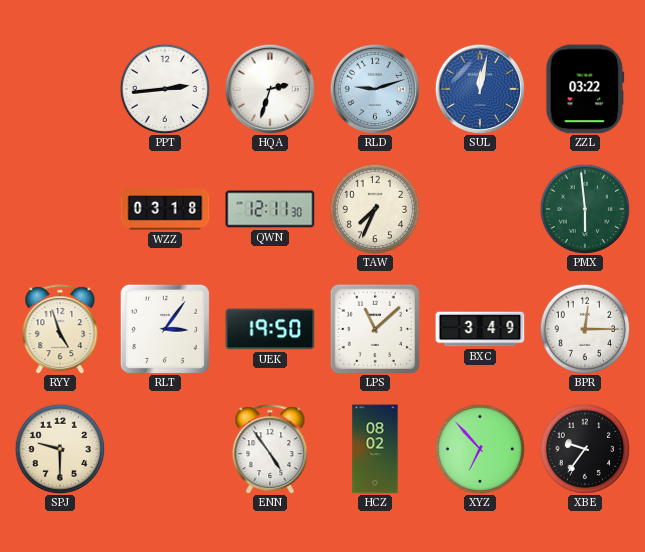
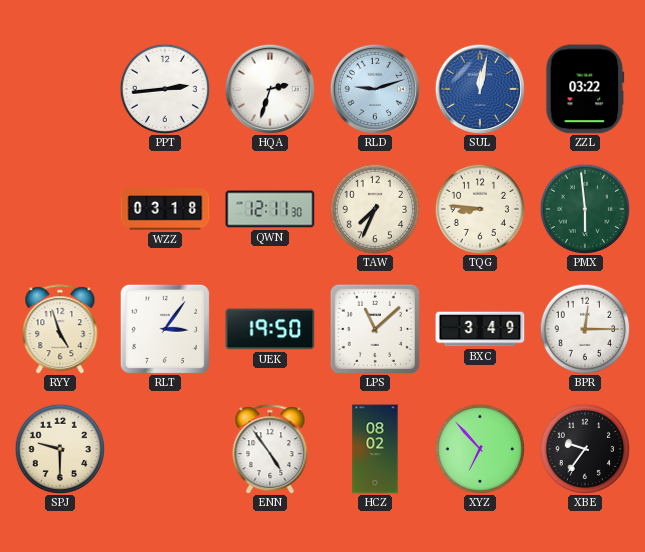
TQG: none -> 8:46
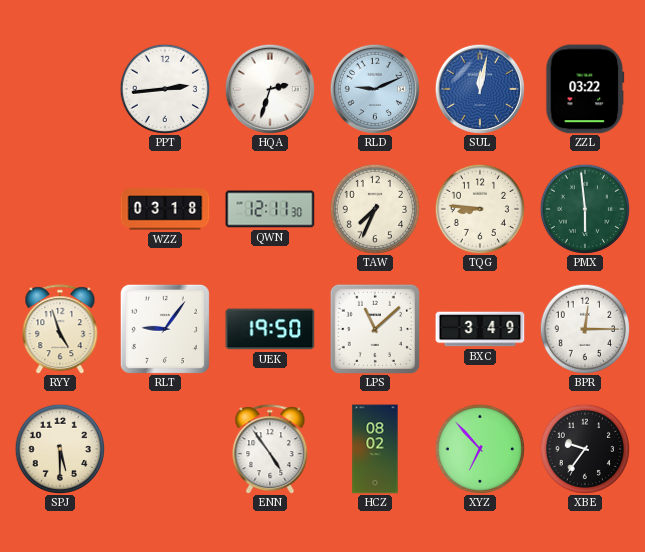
RLD: 9:12 -> 9:11
RLT: 3:06 -> 9:06
SPJ: 9:30 -> 5:30
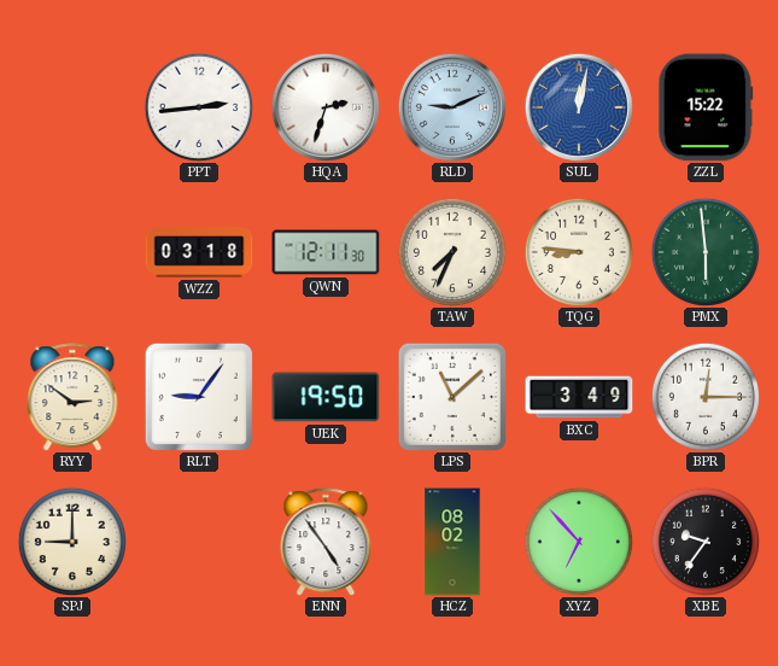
ZZL: 03:22 -> 15:22
RYY: 4:57 -> 2:51
SPJ: 5:30 -> 9:00
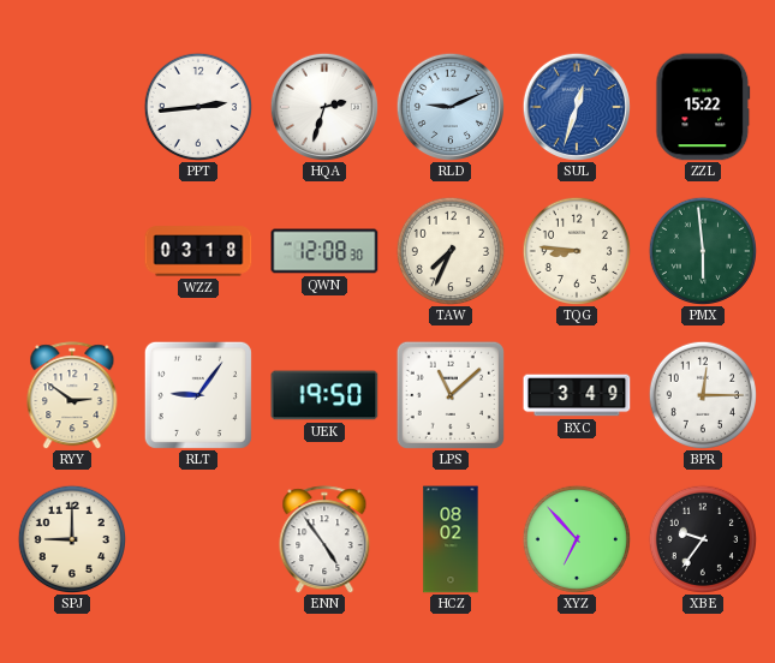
SUL: 12:02 -> 12:33
QWN: 12:11 -> 12:08
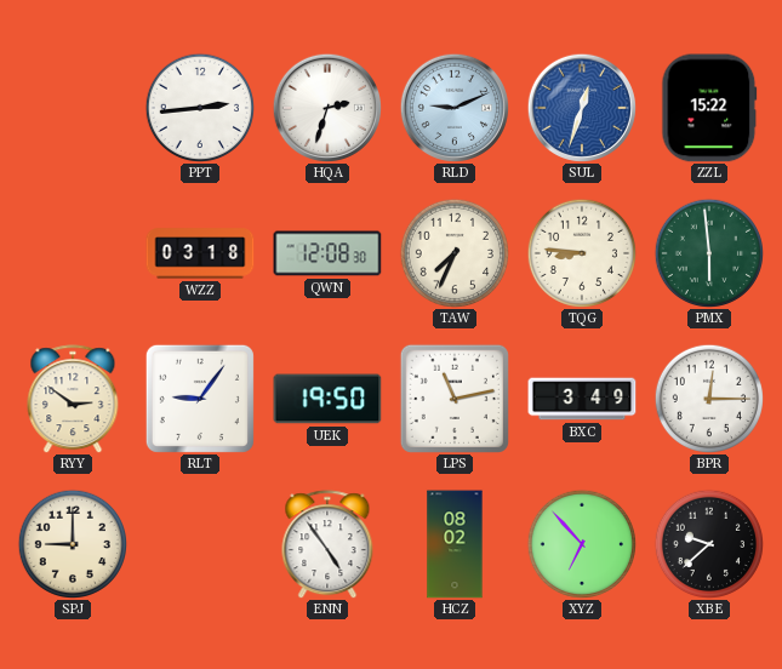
LPS: 11:08 -> 11:13
XBE: 9:36 -> 9:38
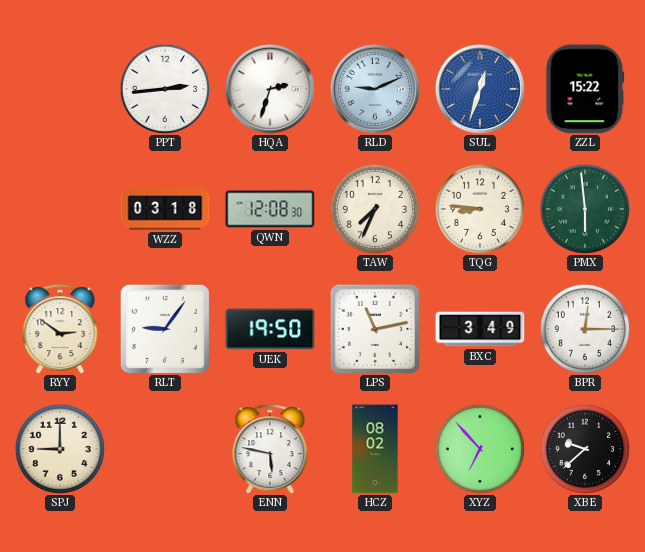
ENN: 4:54 -> 5:47
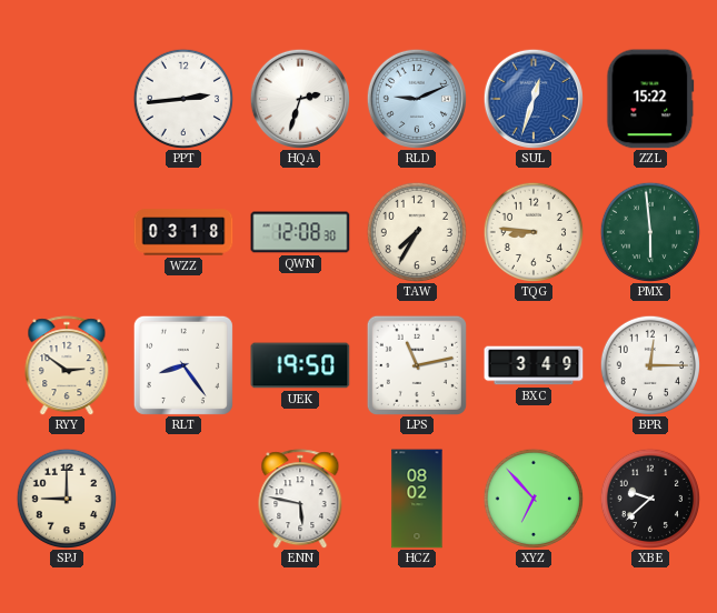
TAW: 7:34 -> 7:35
RLT: 9:06 -> 8:24
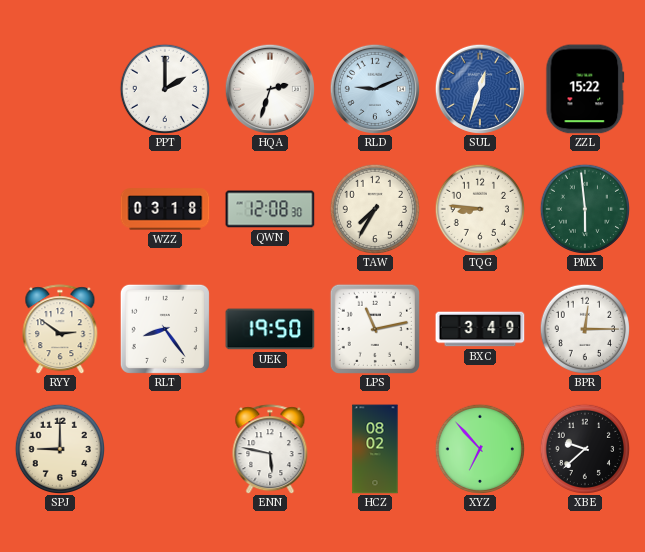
PPT: 2:44 -> 2:00
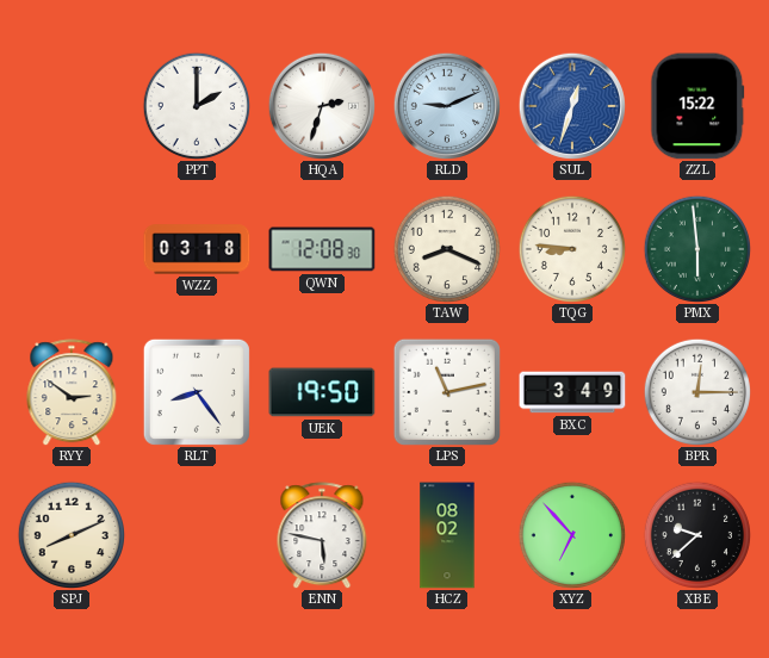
TAW: 7:35 -> 8:19
SPJ: 9:00 -> 8:11
